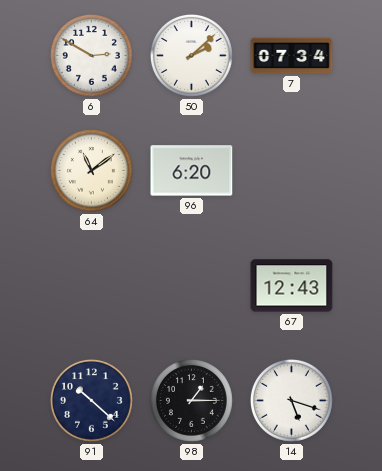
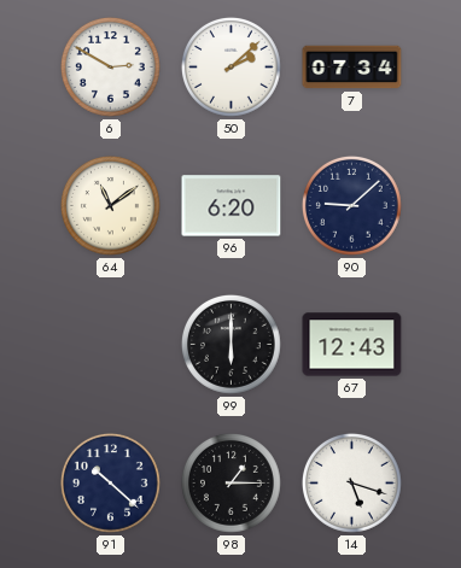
90: none -> 9:08
99: none -> 6:00
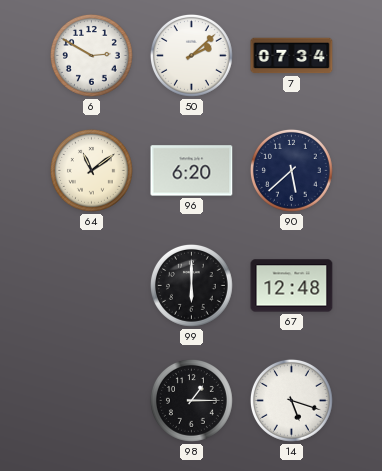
90: 9:08 -> 5:38
67: 12:43 -> 12:48
91: 10:22 -> none
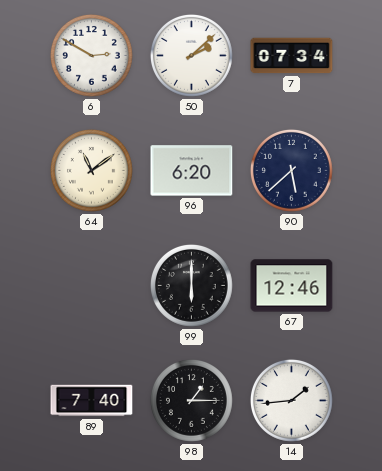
67: 12:48 -> 12:46
89: none -> 7:40
14: 5:18 -> 1:44
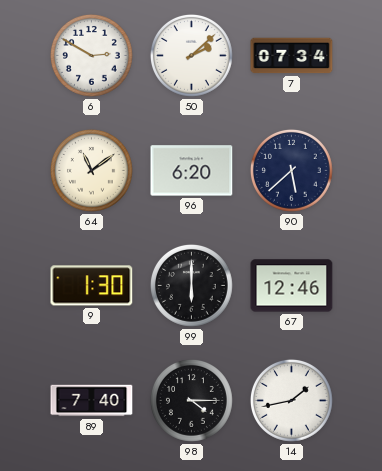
9: none -> 1:30
98: 1:15 -> 4:15
14: 1:44 -> 1:43
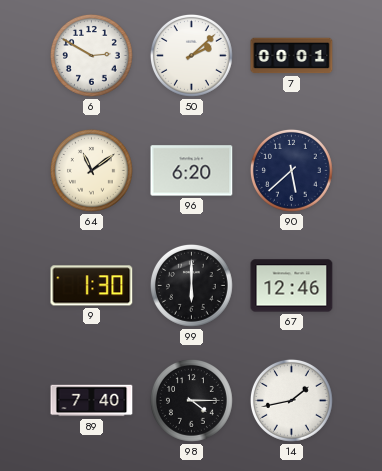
7: 07:34 -> 00:01
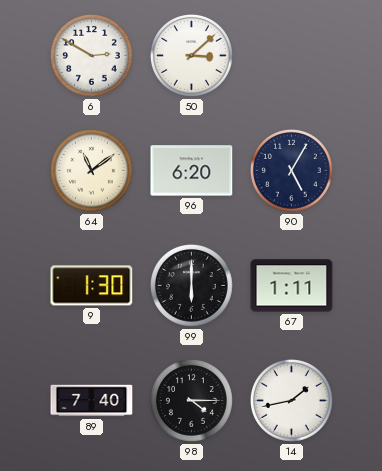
50: 2:08 -> 3:08
7: 00:01 -> none
90: 5:38 -> 5:05
67: 12:46 -> 1:11
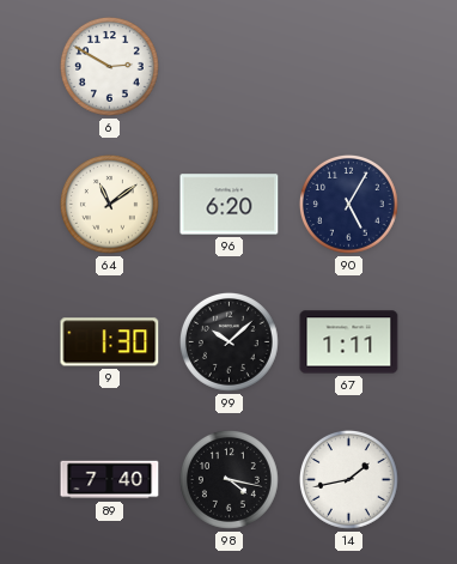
50: 3:08 -> none
99: 6:00 -> 10:08
98: 4:15 -> 4:17
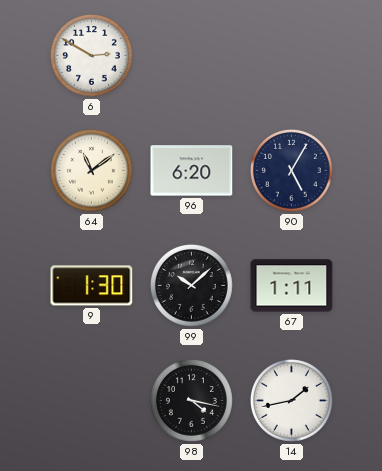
89: 7:40 -> none
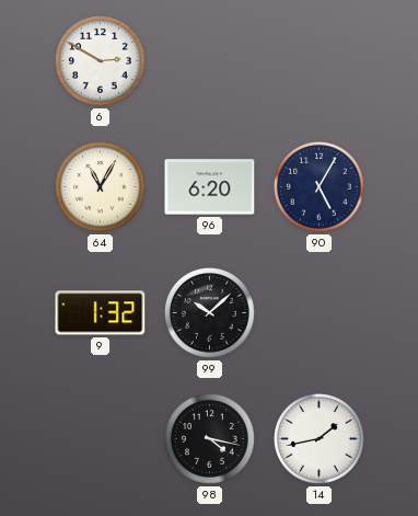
64: 11:09 -> 11:05
9: 1:30 -> 1:32
67: 1:11 -> none
